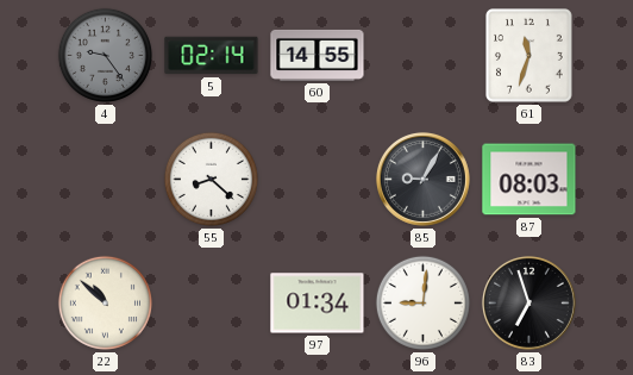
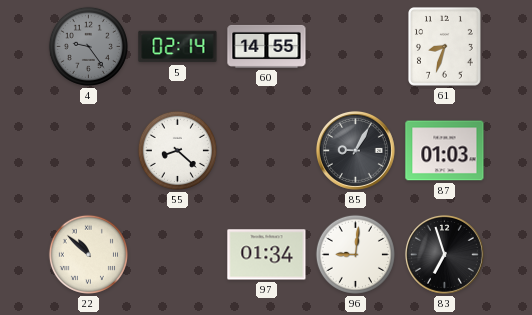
61: 11:33 -> 8:33
87: 08:03 -> 01:03
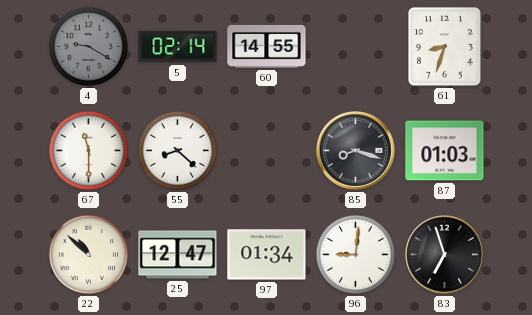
4: 9:24 -> 9:20
67: none -> 11:30
85: 9:05 -> 8:18
25: none -> 12:47
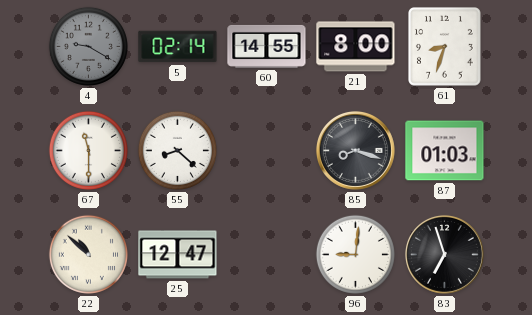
21: none -> 8:00
97: 01:34 -> none
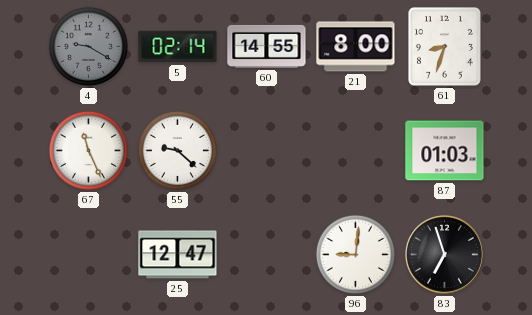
67: 11:30 -> 11:26
55: 8:22 -> 9:22
85: 8:18 -> none
22: 10:52 -> none
